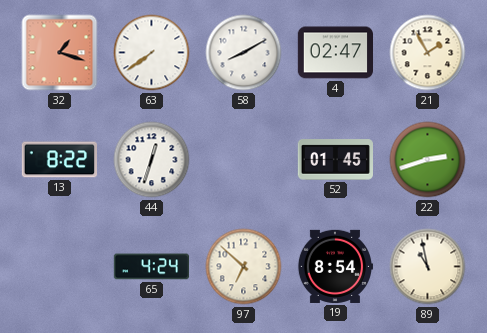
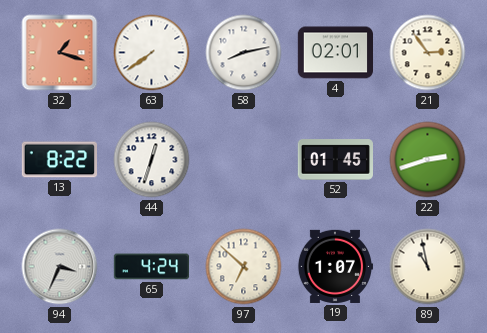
58: 8:10 -> 8:13
4: 02:47 -> 02:01
21: 1:55 -> 2:54
94: none -> 3:34
19: 8:54 -> 1:07
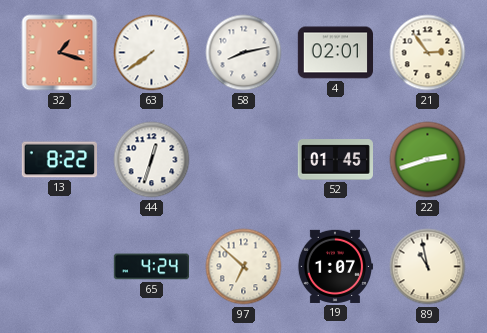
94: 3:34 -> none
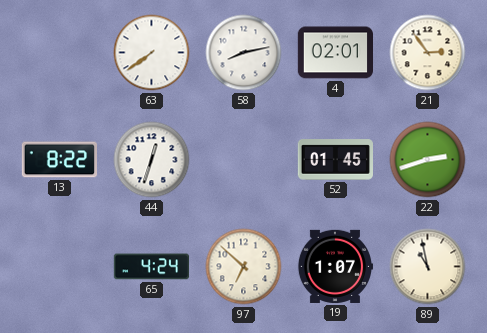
32: 1:18 -> none
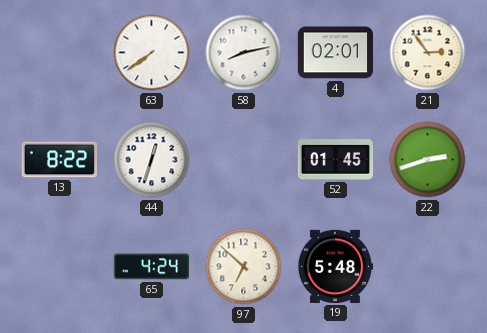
19: 1:07 -> 5:48
89: 10:58 -> none
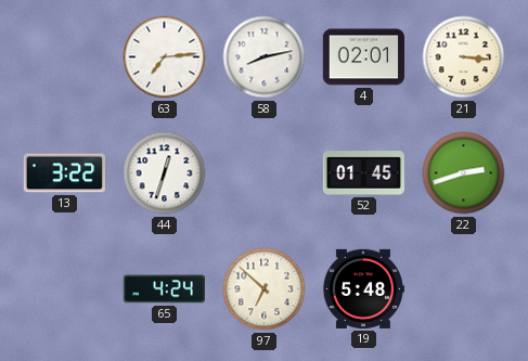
63: 7:39 -> 7:14
21: 2:54 -> 3:16
13: 8:22 -> 3:22
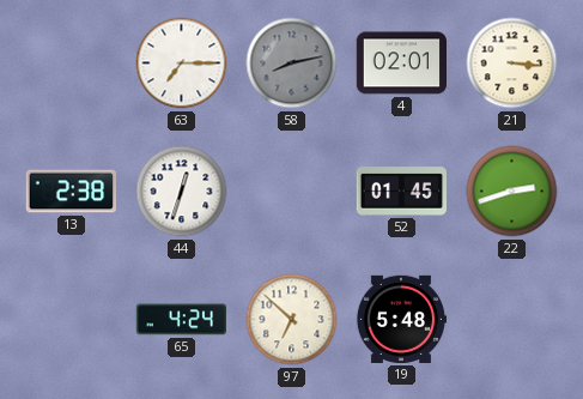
63: 7:14 -> 7:15
58 dial: white -> grey
13: 3:22 -> 2:38
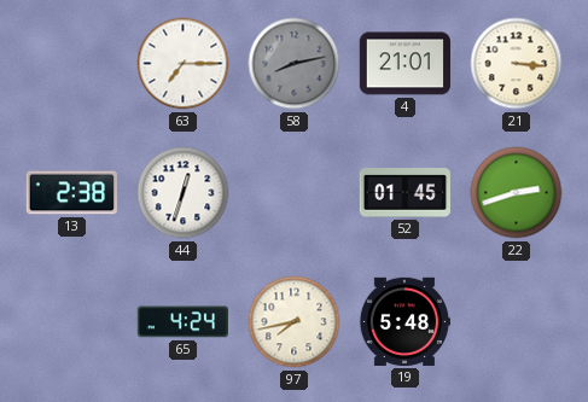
4: 02:01 -> 21:01
97: 6:52 -> 7:43
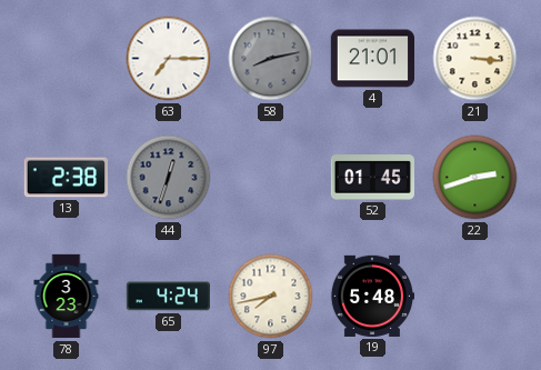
44 dial: white -> grey
78: none -> 3:23
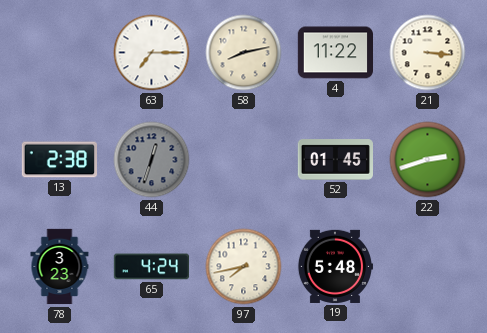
58 dial: grey -> cream
4: 21:01 -> 11:22
